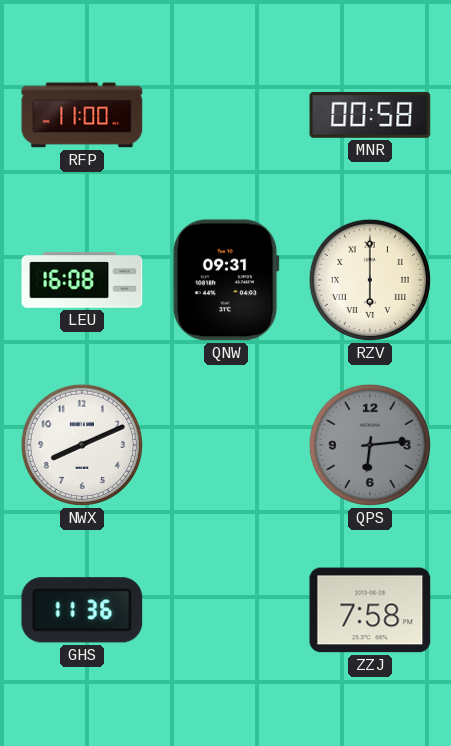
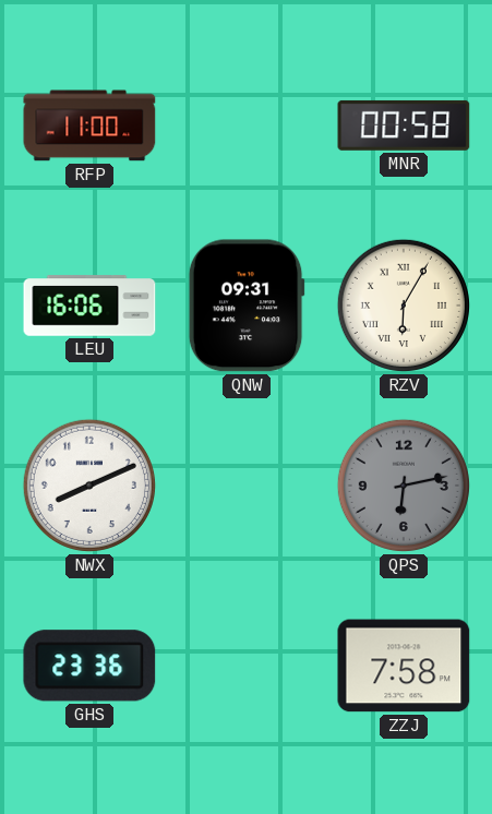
LEU: 16:08 -> 16:06
RZV: 6:00 -> 6:05
QPS: 6:14 -> 6:13
GHS: 11:36 -> 23:36
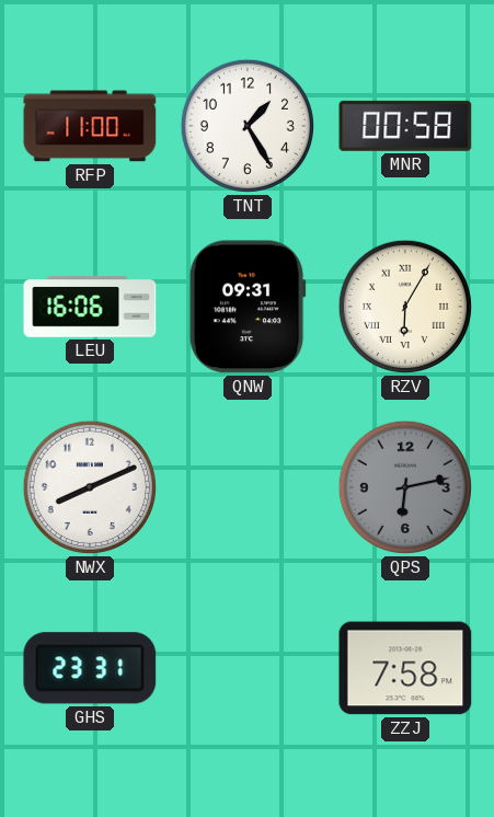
TNT: none -> 1:25
GHS: 23:36 -> 23:31
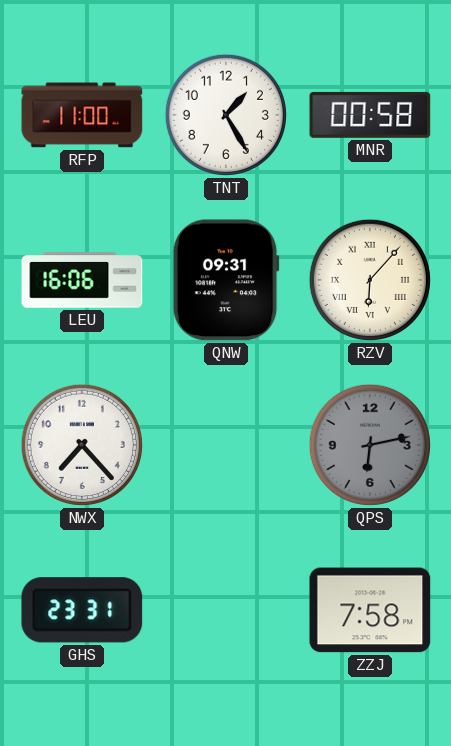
RZV: 6:05 -> 6:07
NWX: 8:11 -> 7:23
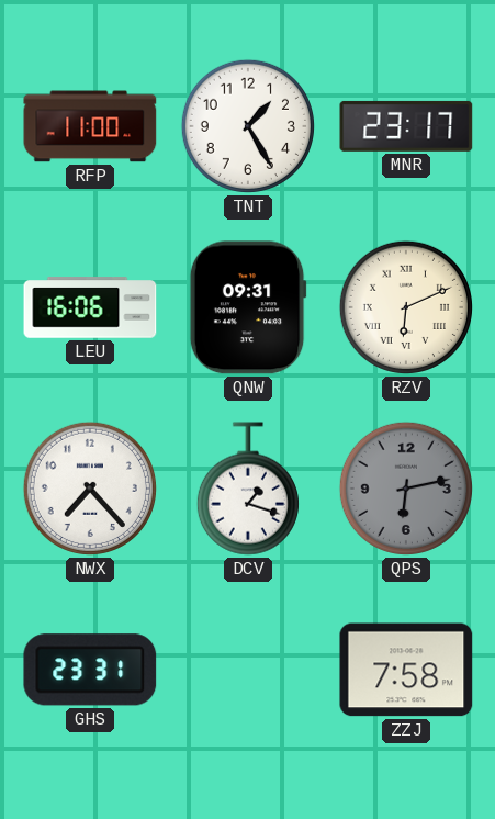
MNR: 00:58 -> 23:17
RZV: 6:07 -> 6:11
DCV: none -> 1:18
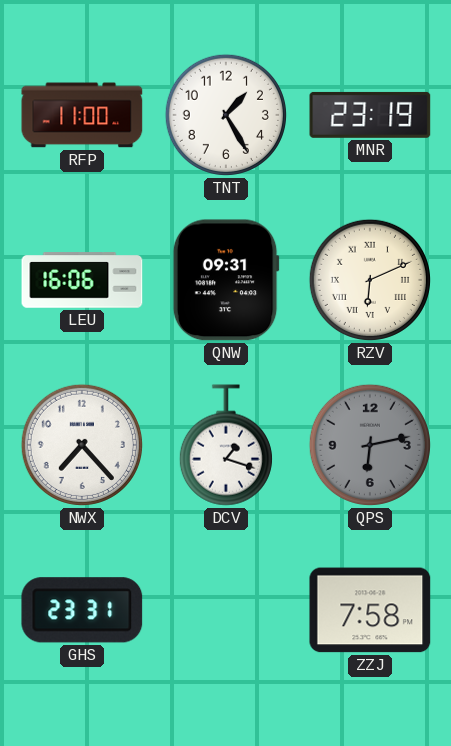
MNR: 23:17 -> 23:19
